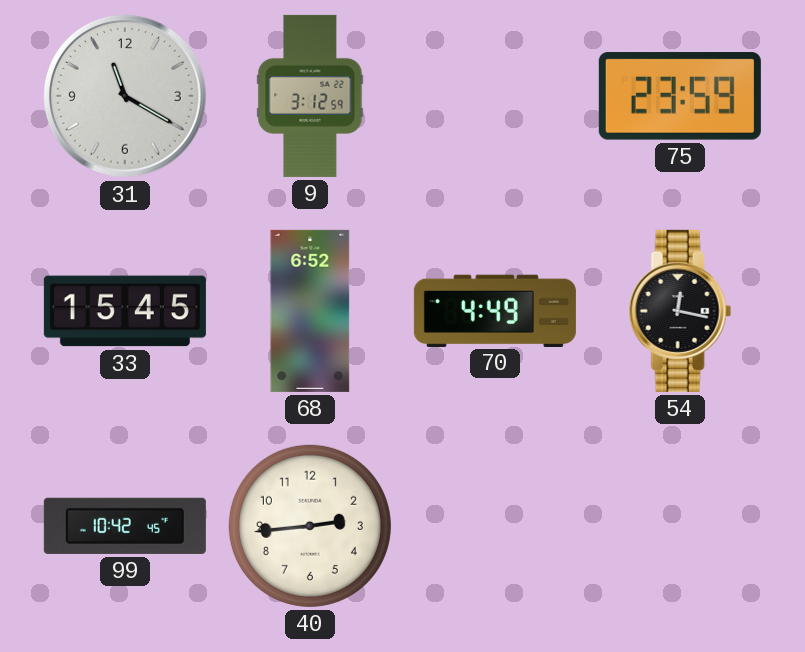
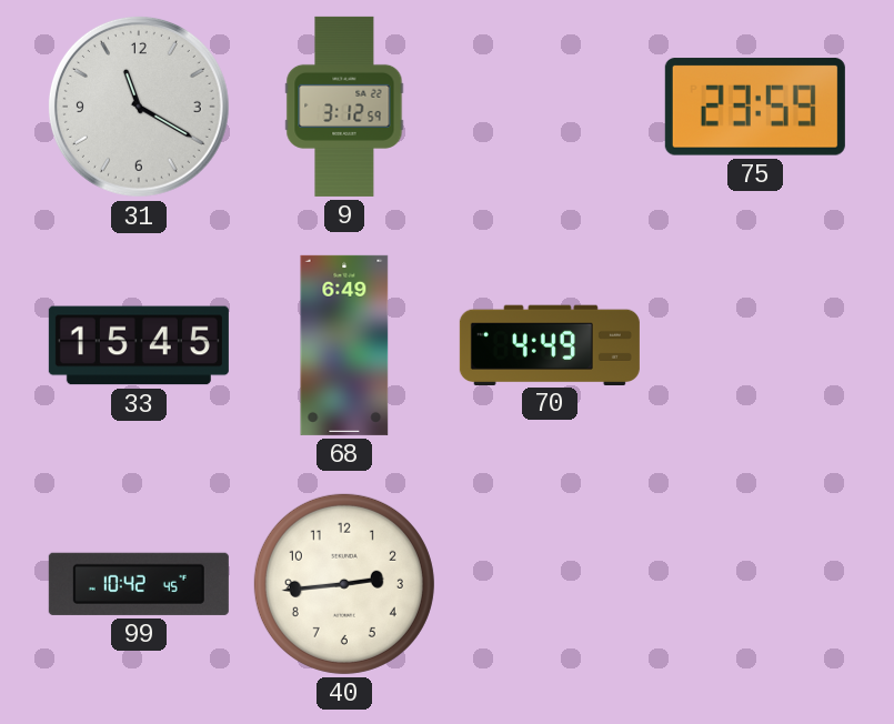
68: 6:52 -> 6:49
54: 12:17 -> none
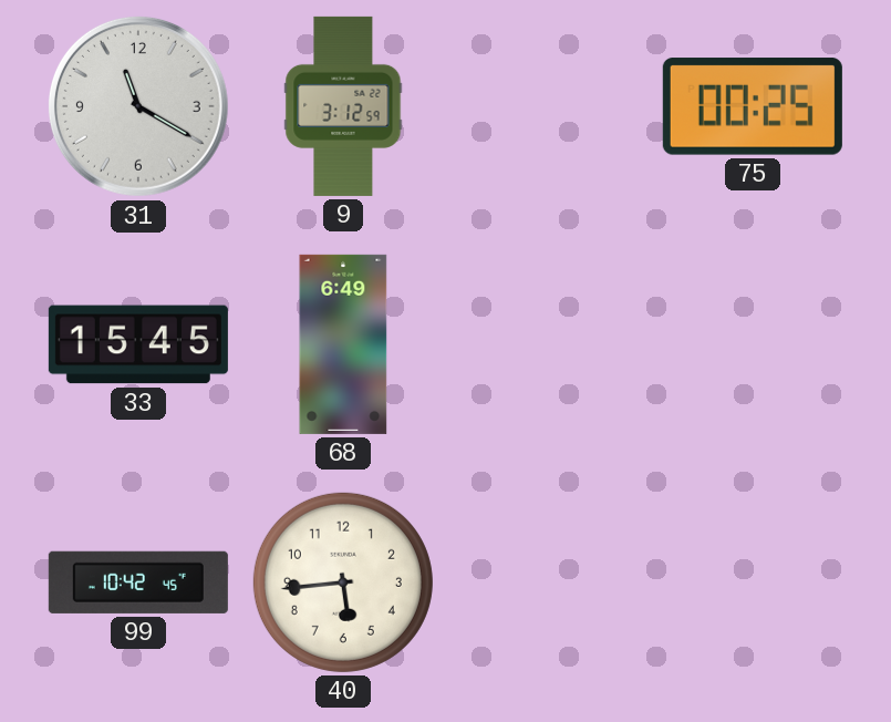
75: 23:59 -> 00:25
70: 4:49 -> none
40: 2:44 -> 5:44
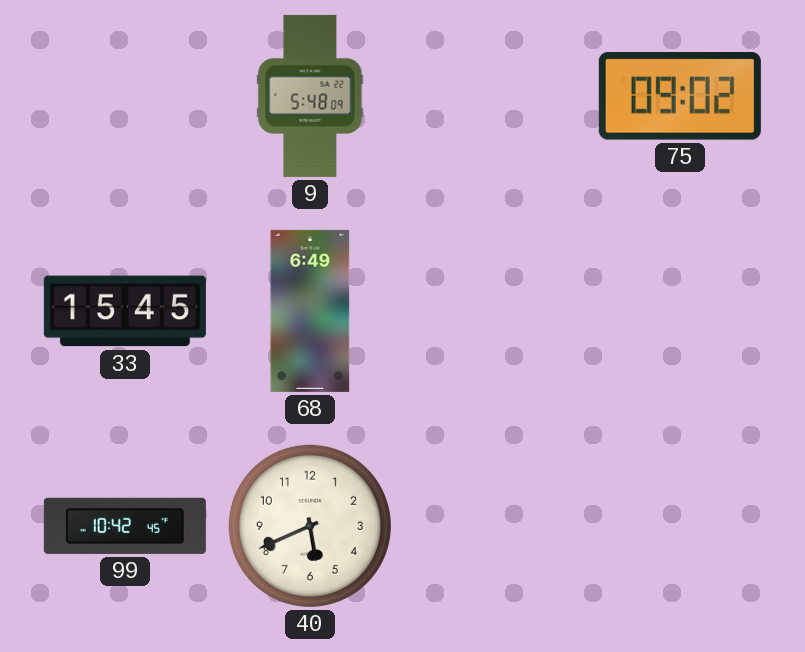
31: 11:20 -> none
9: 3:12 -> 5:48
75: 00:25 -> 09:02
40: 5:44 -> 5:41
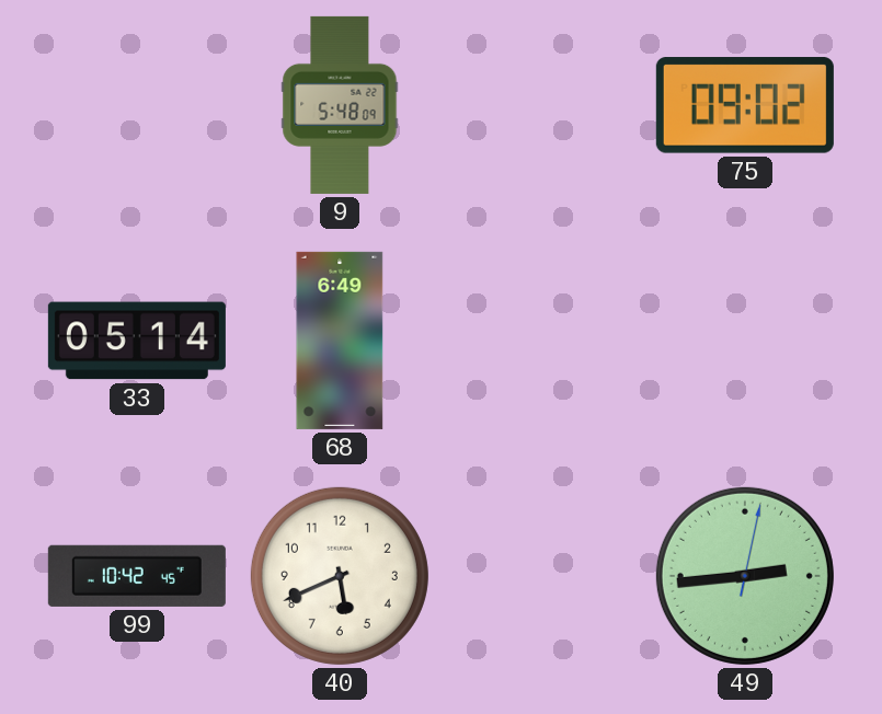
33: 15:45 -> 05:14
49: none -> 2:44
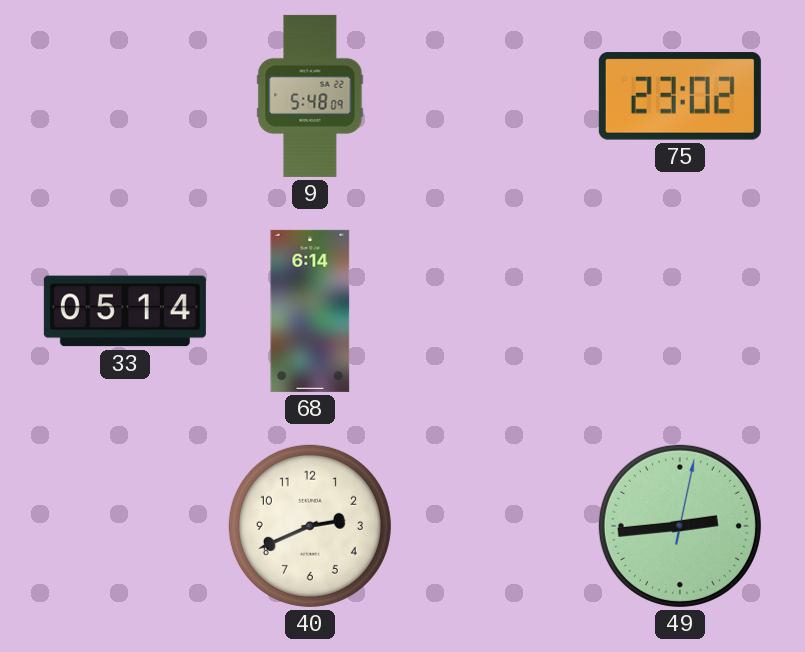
75: 09:02 -> 23:02
68: 6:49 -> 6:14
99: 10:42 -> none
40: 5:41 -> 2:41
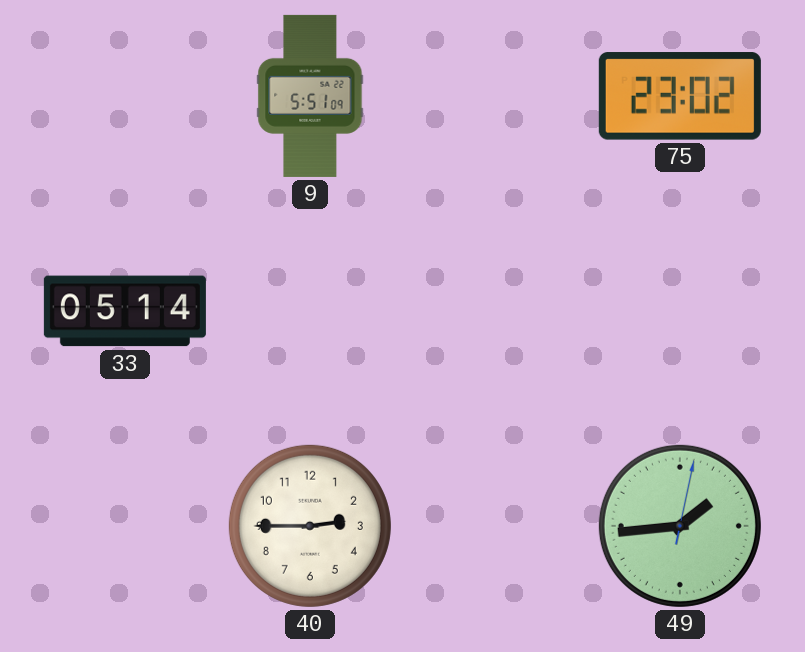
9: 5:48 -> 5:51
68: 6:14 -> none
40: 2:41 -> 2:45
49: 2:44 -> 1:44
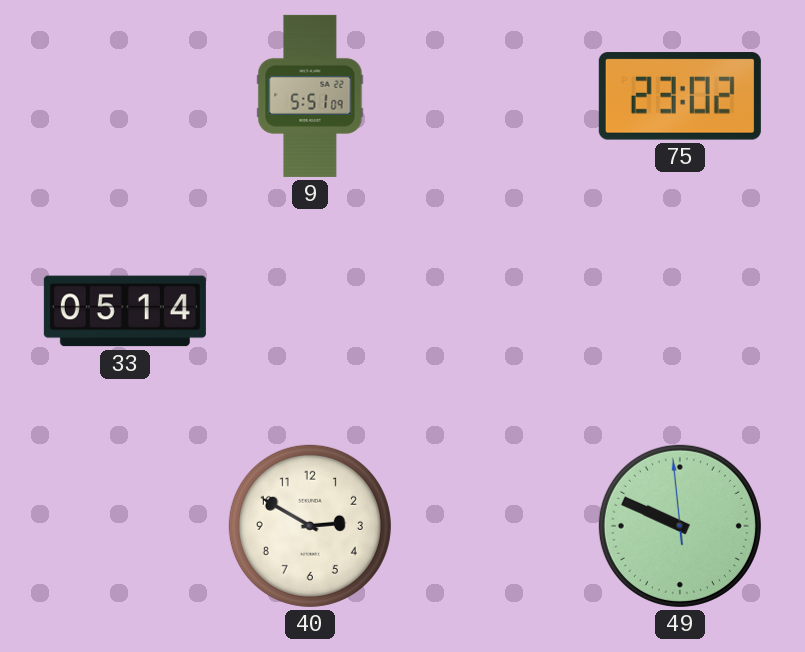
40: 2:45 -> 2:50
49: 1:44 -> 9:48
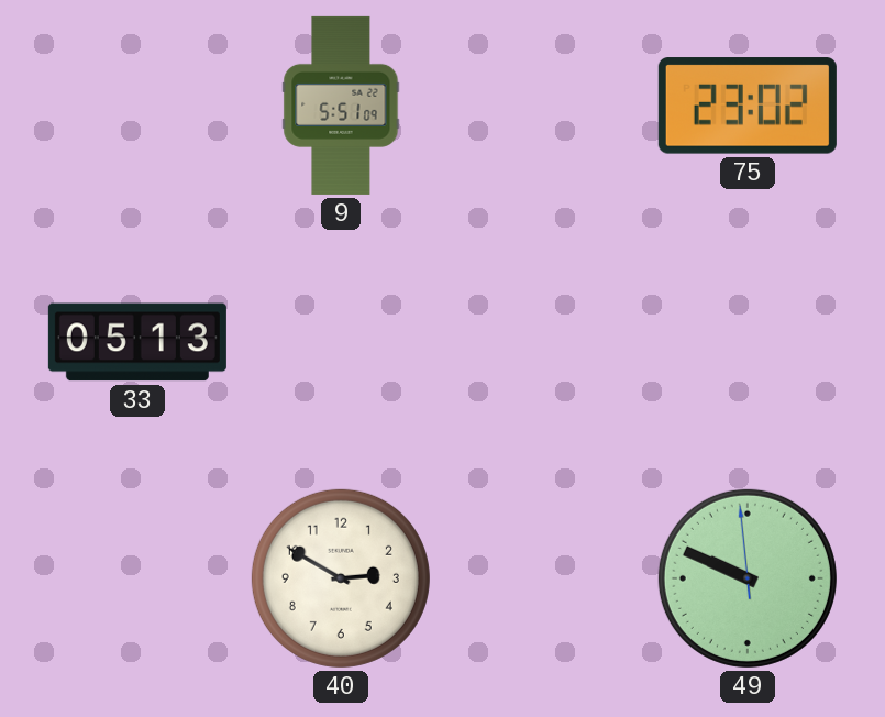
33: 05:14 -> 05:13
